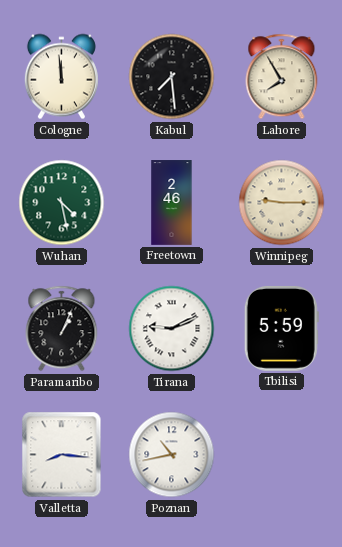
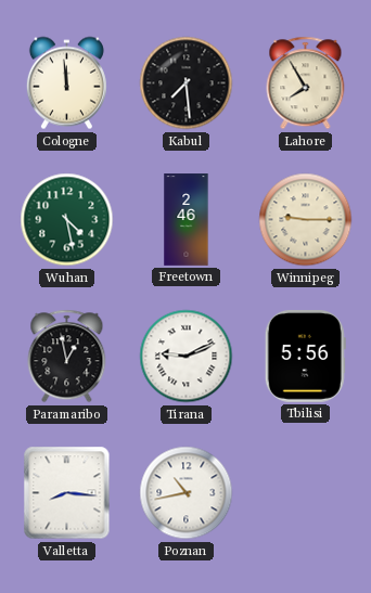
Paramaribo: 1:04 -> 12:58
Tbilisi: 5:59 -> 5:56
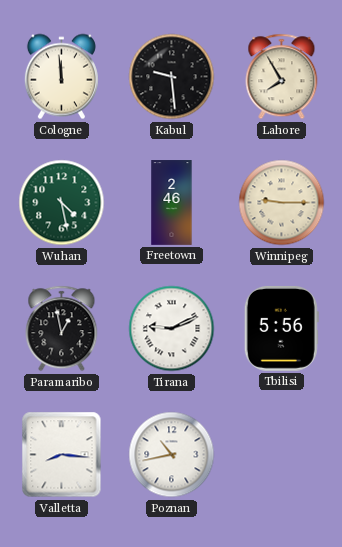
Kabul: 7:29 -> 9:29
